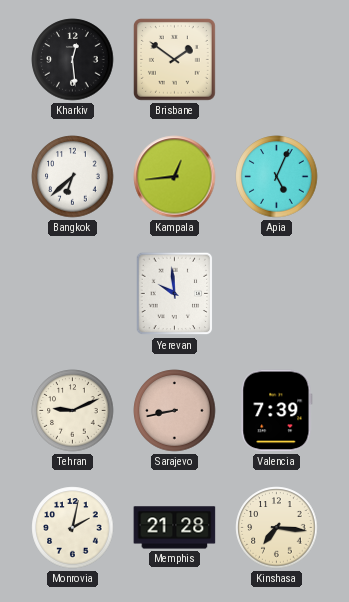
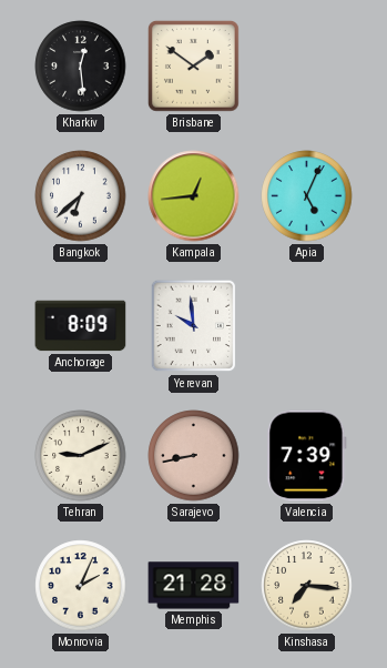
Anchorage: none -> 8:09
Monrovia: 2:02 -> 2:04
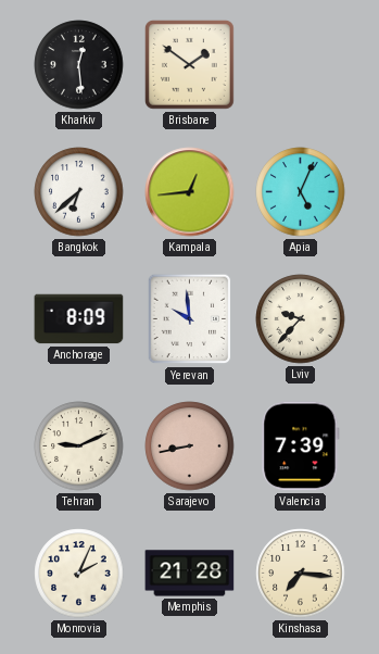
Lviv: none -> 9:37
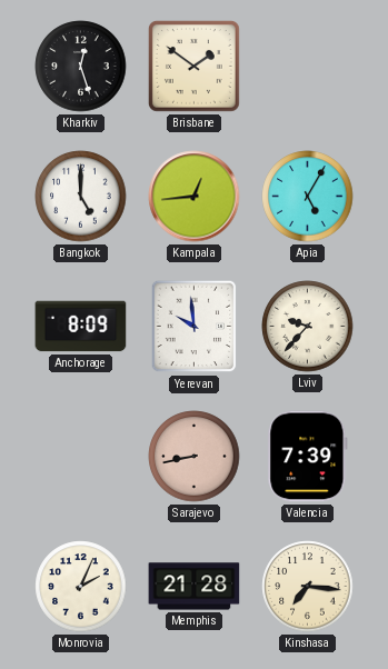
Kharkiv: 12:29 -> 12:27
Bangkok: 6:38 -> 5:00
Apia: 5:04 -> 5:05
Tehran: 9:11 -> none
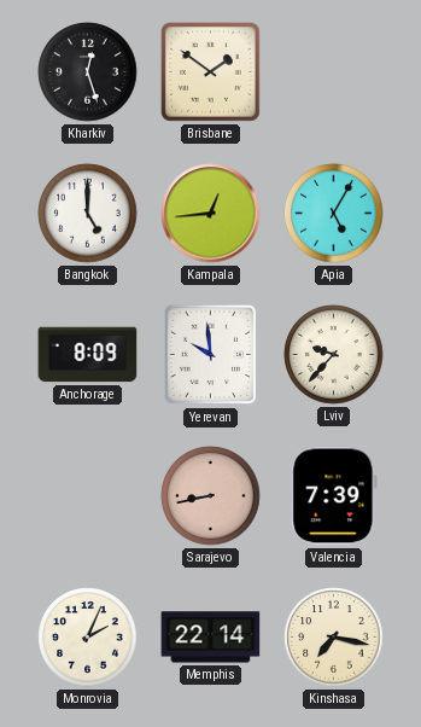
Memphis: 21:28 -> 22:14
Kinshasa: 7:16 -> 7:17
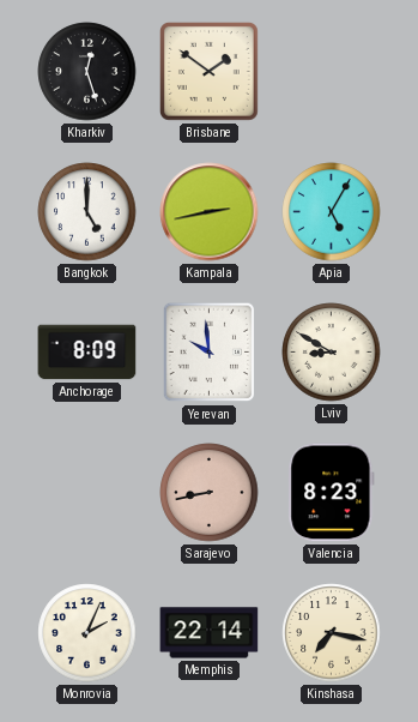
Kampala: 12:44 -> 2:43
Lviv: 9:37 -> 8:50
Valencia: 7:39 -> 8:23
